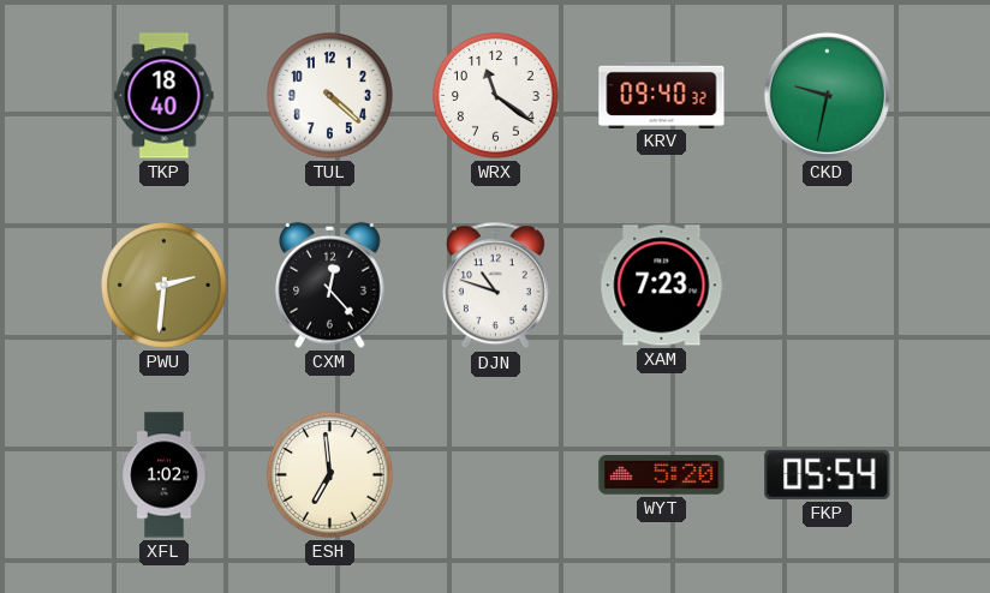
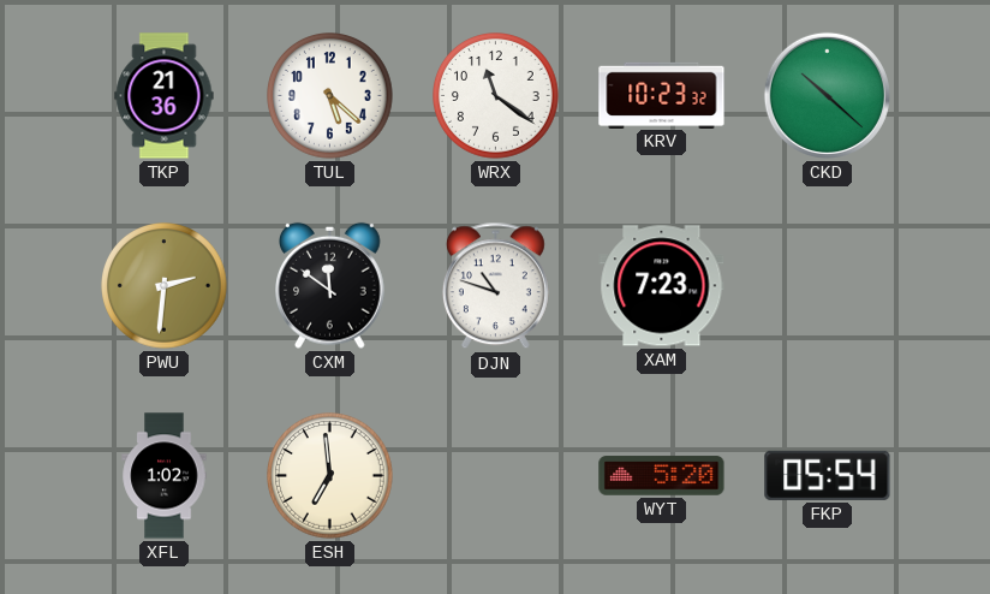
TKP: 18:40 -> 21:36
TUL: 4:22 -> 5:22
KRV: 09:40 -> 10:23
CKD: 9:32 -> 10:22
CXM: 12:23 -> 11:51
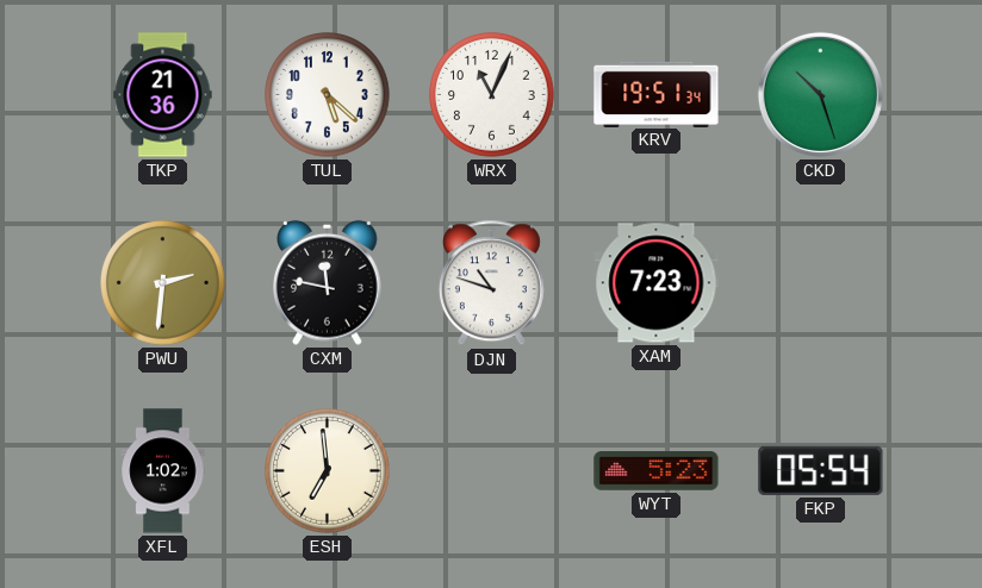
WRX: 11:21 -> 11:04
KRV: 10:23 -> 19:51
CKD: 10:22 -> 10:27
CXM: 11:51 -> 11:47
WYT: 5:20 -> 5:23
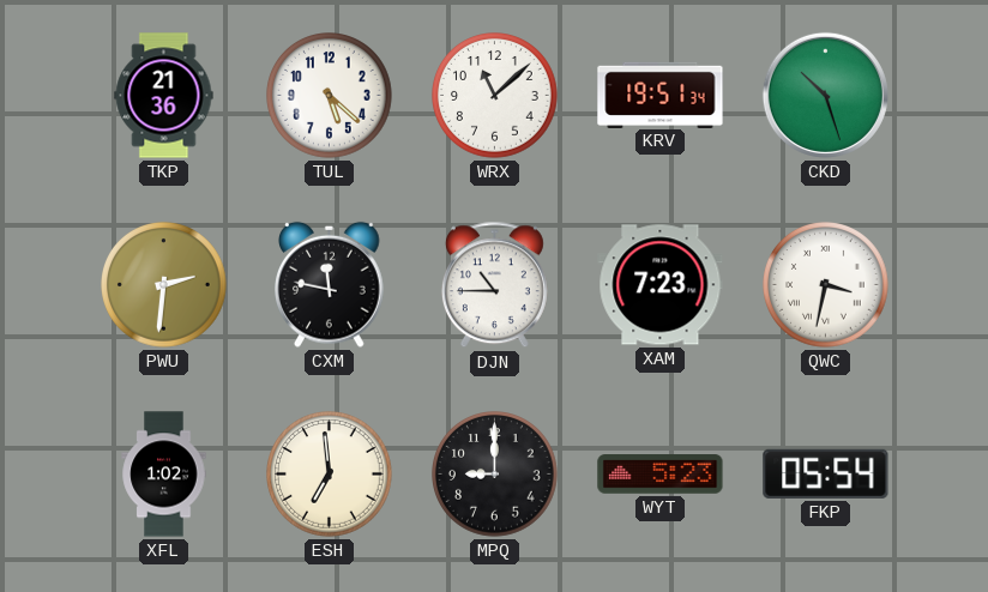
WRX: 11:04 -> 11:08
DJN: 10:48 -> 10:45
QWC: none -> 3:32
MPQ: none -> 9:00
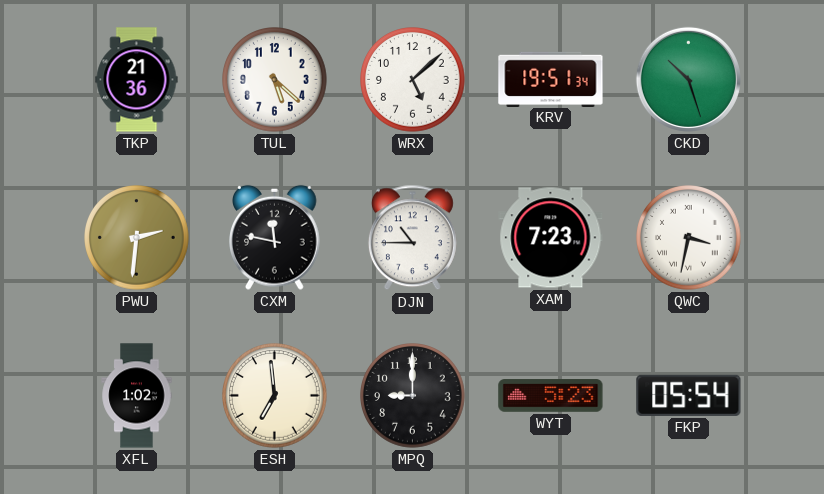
WRX: 11:08 -> 5:08
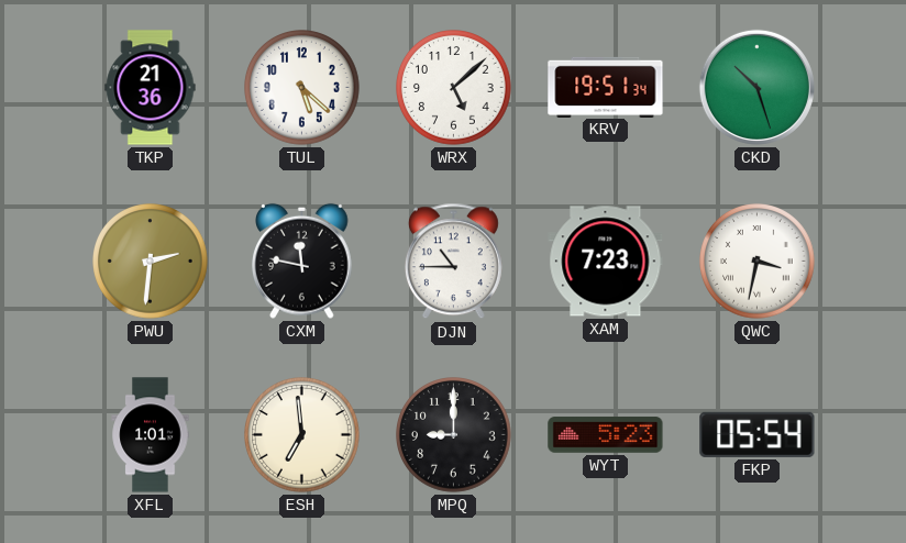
XFL: 1:02 -> 1:01
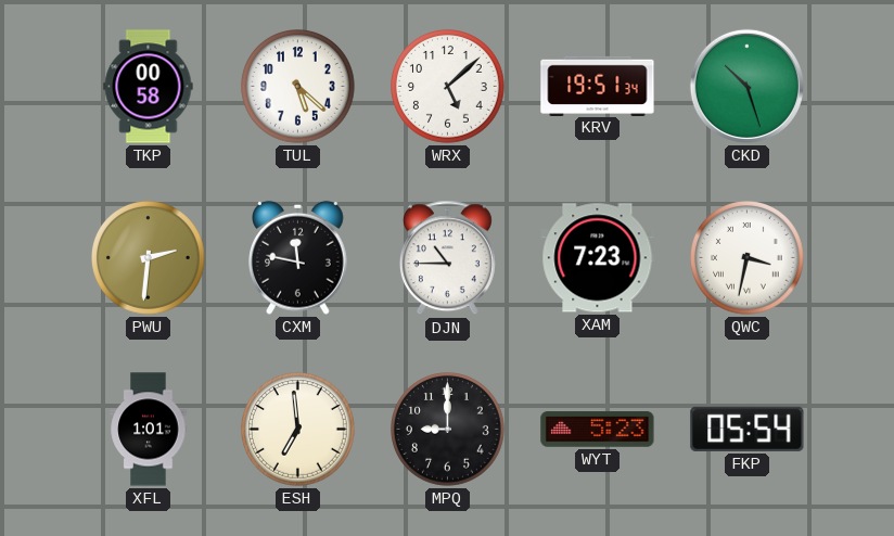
TKP: 21:36 -> 00:58
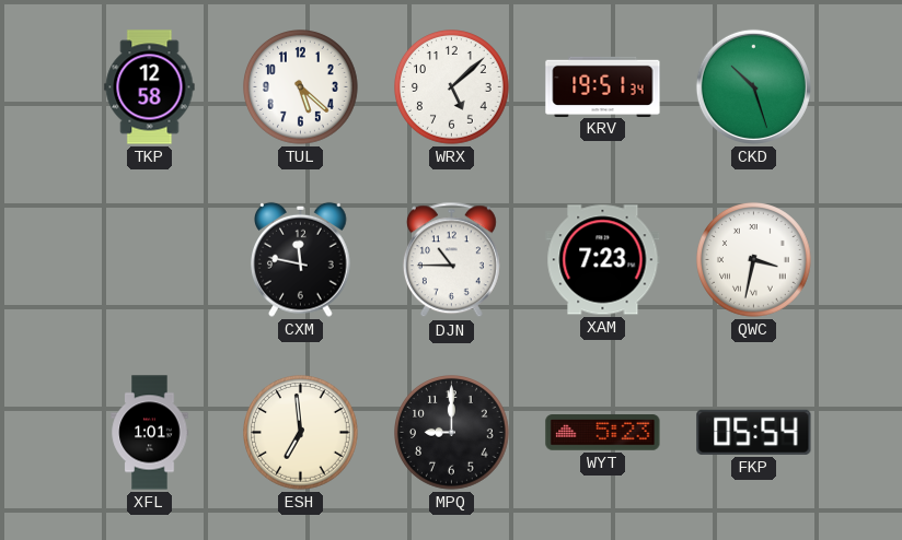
TKP: 00:58 -> 12:58
PWU: 2:31 -> none
